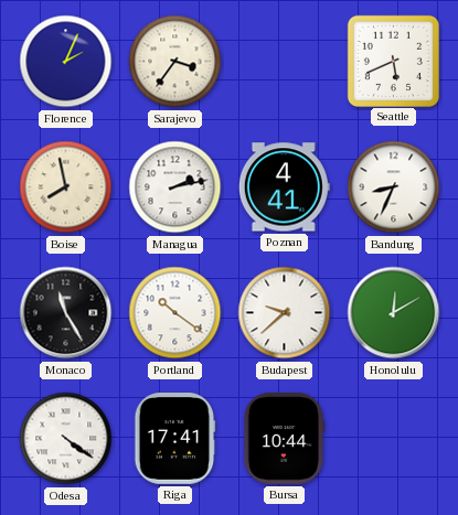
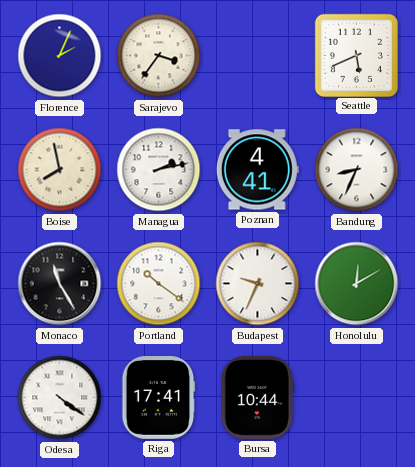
Budapest: 9:38 -> 9:34
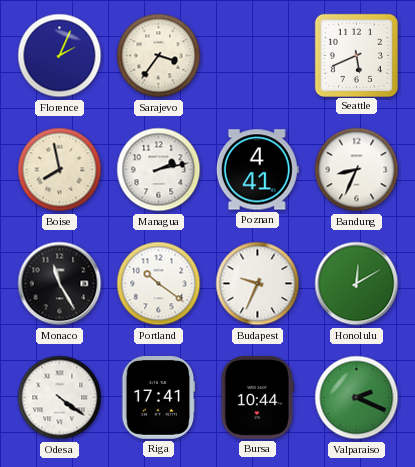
Valparaiso: none -> 2:19
